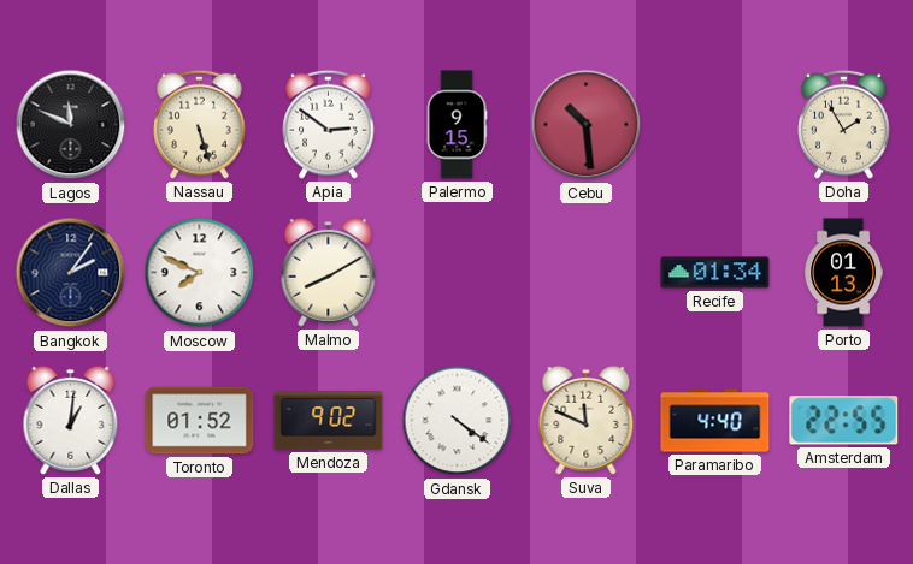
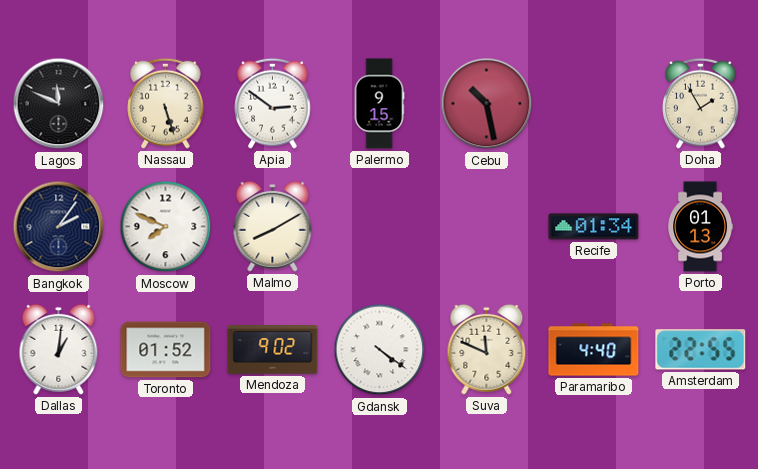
Cebu: 10:29 -> 10:28
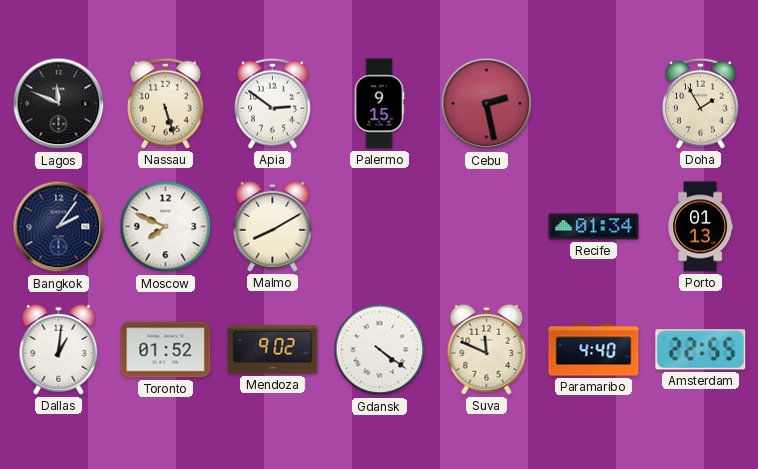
Cebu: 10:28 -> 2:28
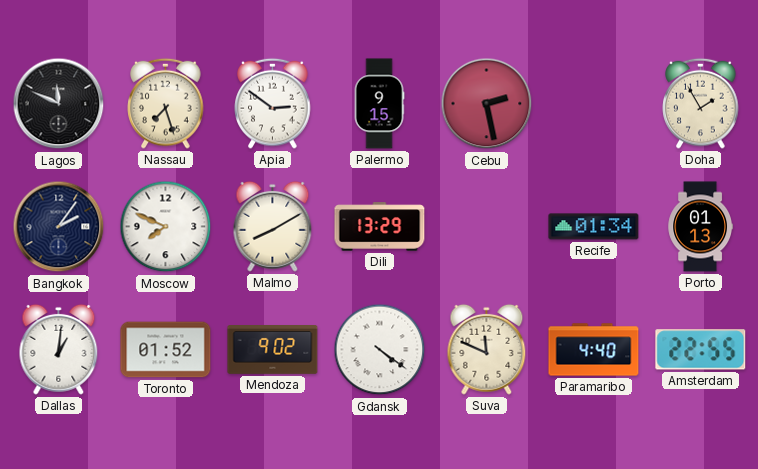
Nassau: 5:27 -> 7:27
Dili: none -> 13:29
